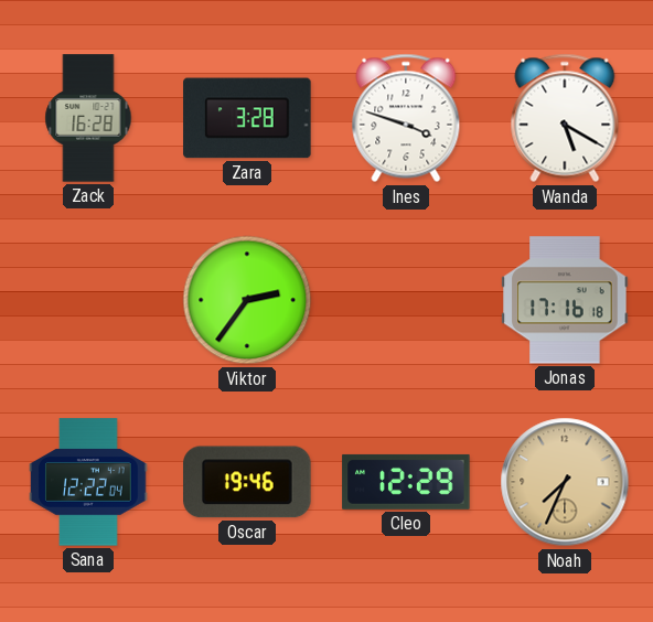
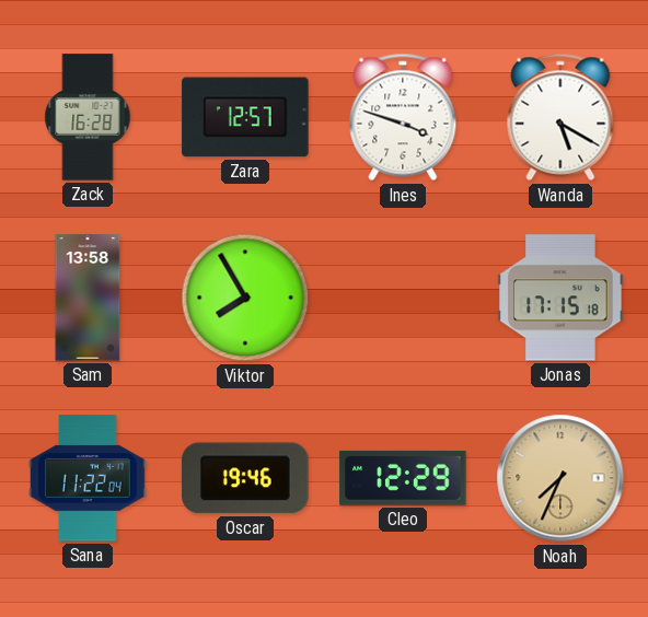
Zara: 3:28 -> 12:57
Sam: none -> 13:58
Viktor: 2:36 -> 7:55
Jonas: 17:16 -> 17:15
Sana: 12:22 -> 11:22
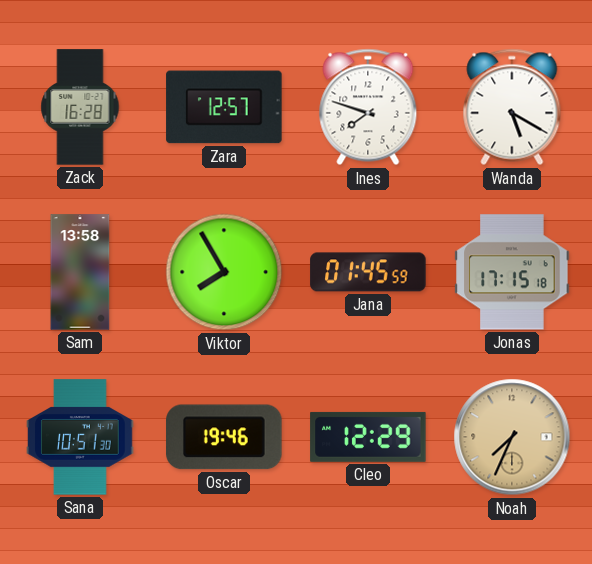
Ines: 3:48 -> 7:48
Jana: none -> 01:45
Sana: 11:22 -> 10:51
